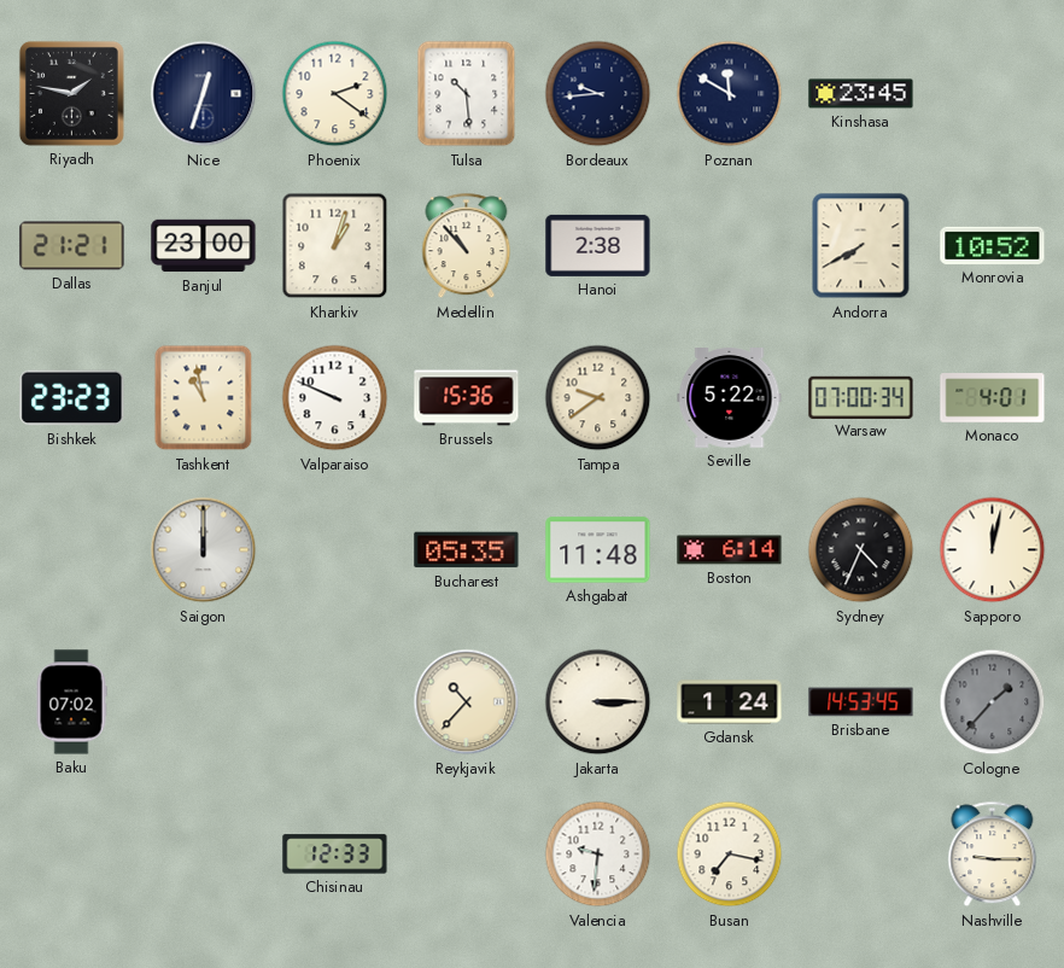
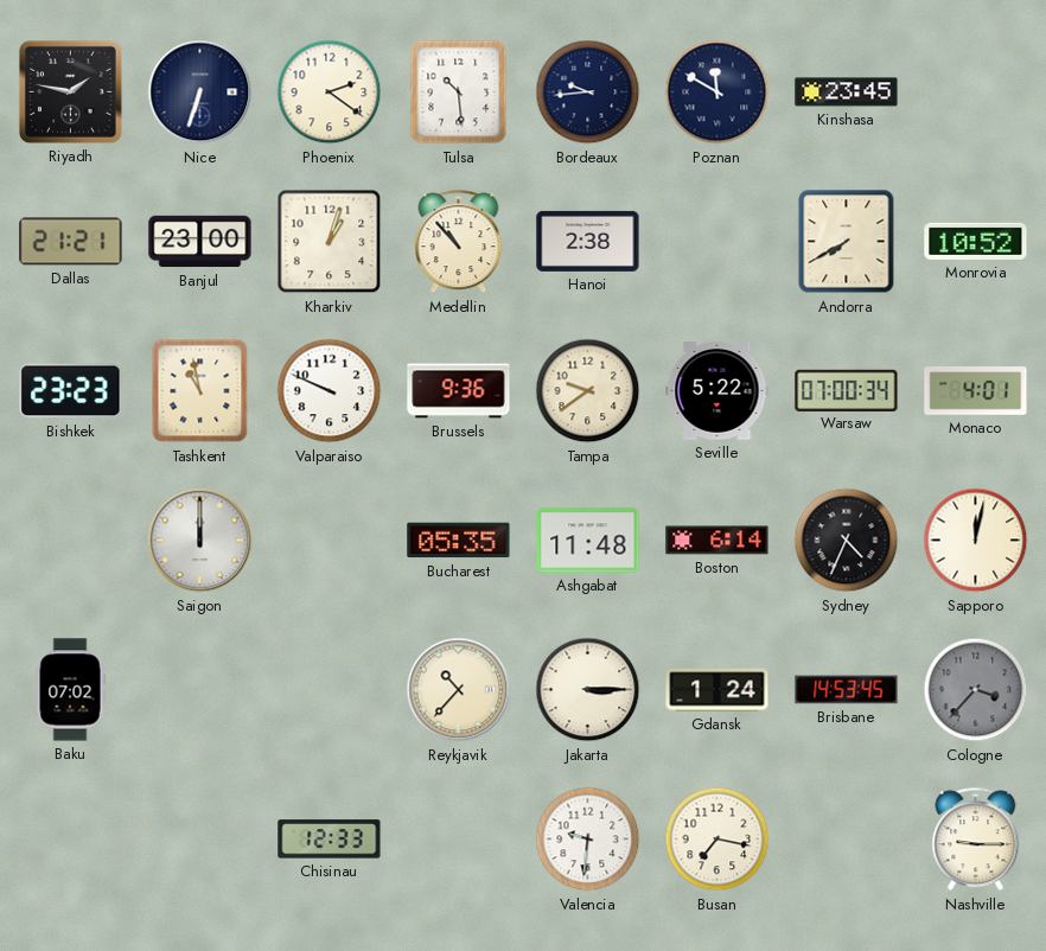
Nice: 12:33 -> 6:33
Brussels: 15:36 -> 9:36
Cologne: 1:37 -> 3:37
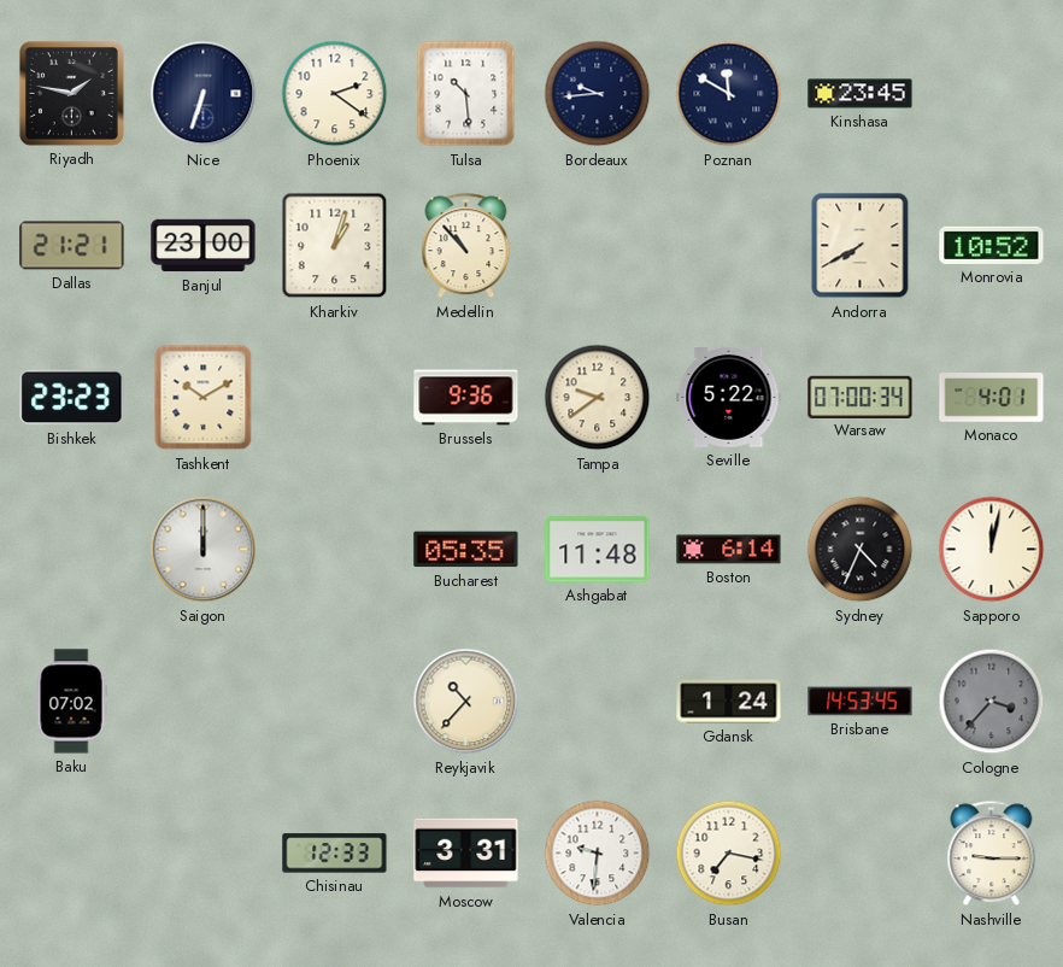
Hanoi: 2:38 -> none
Tashkent: 10:58 -> 10:10
Valparaiso: 9:49 -> none
Jakarta: 3:15 -> none
Moscow: none -> 3:31
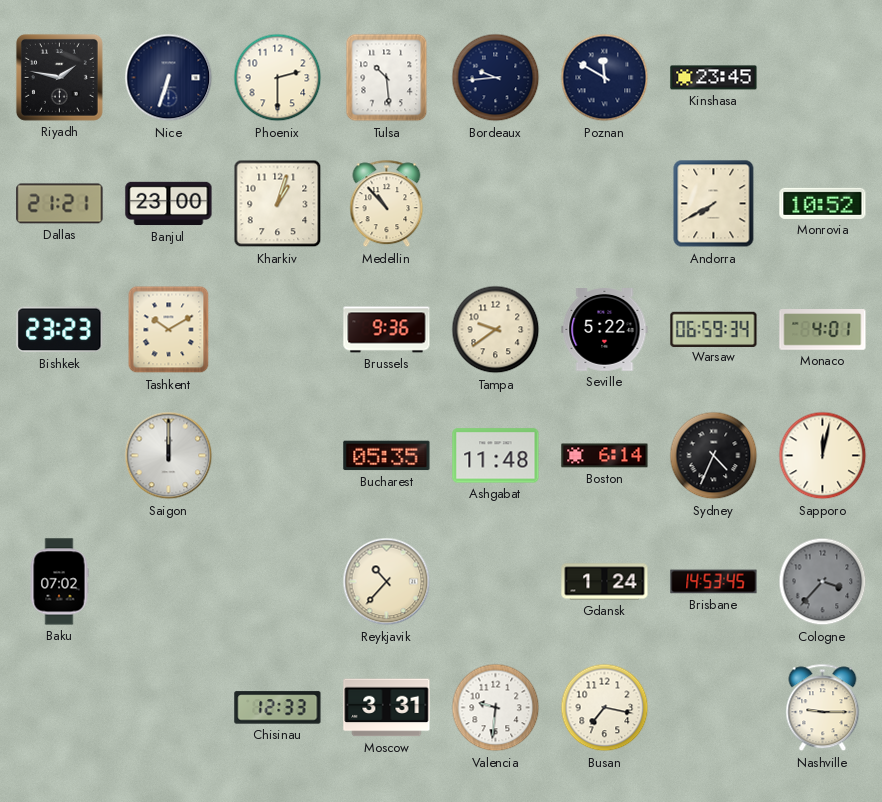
Phoenix: 2:21 -> 2:30
Warsaw: 07:00 -> 06:59
